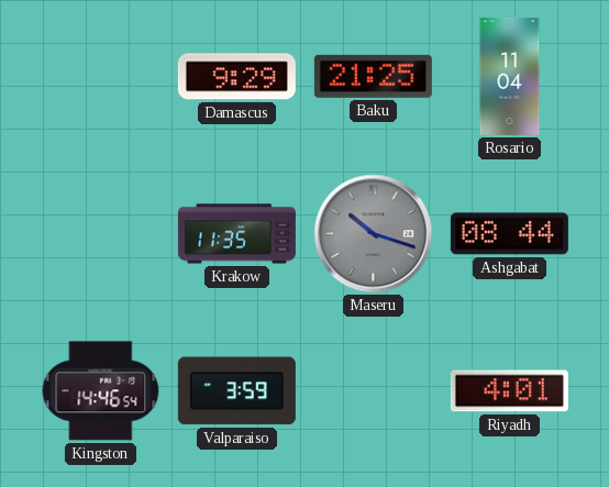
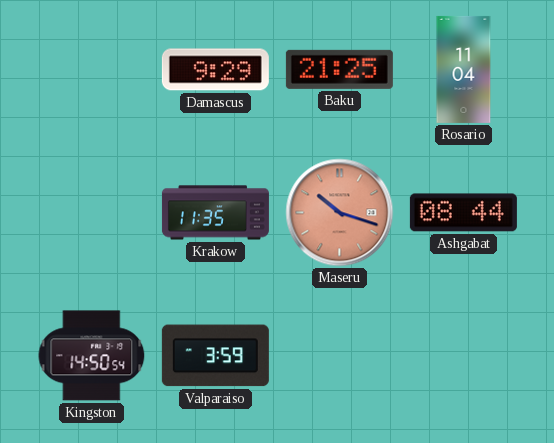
Maseru dial: grey -> salmon
Kingston: 14:46 -> 14:50
Riyadh: 4:01 -> none
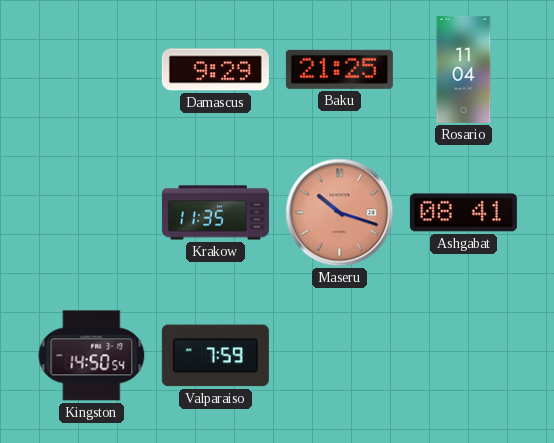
Ashgabat: 08:44 -> 08:41
Valparaiso: 3:59 -> 7:59
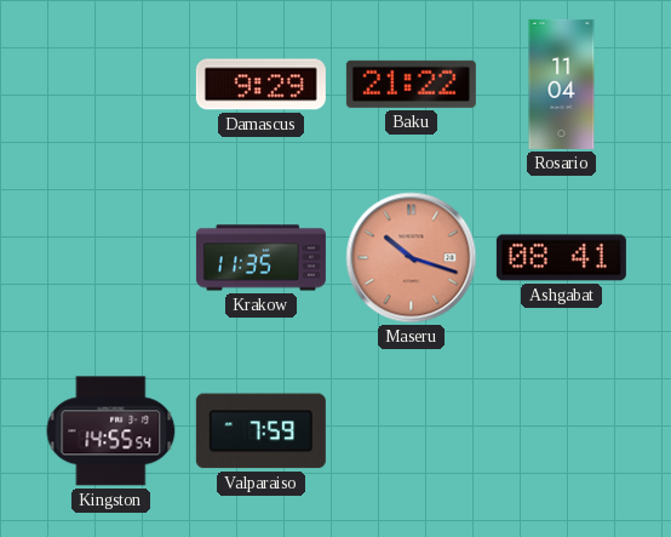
Baku: 21:25 -> 21:22
Kingston: 14:50 -> 14:55
